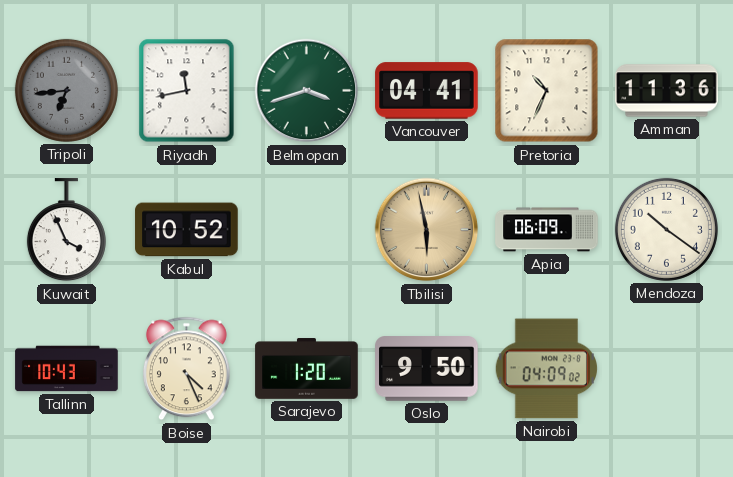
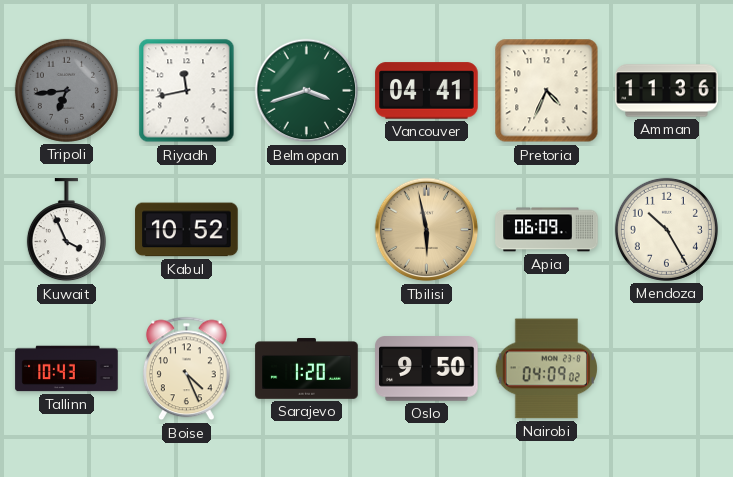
Pretoria: 10:34 -> 4:34
Mendoza: 10:21 -> 10:25
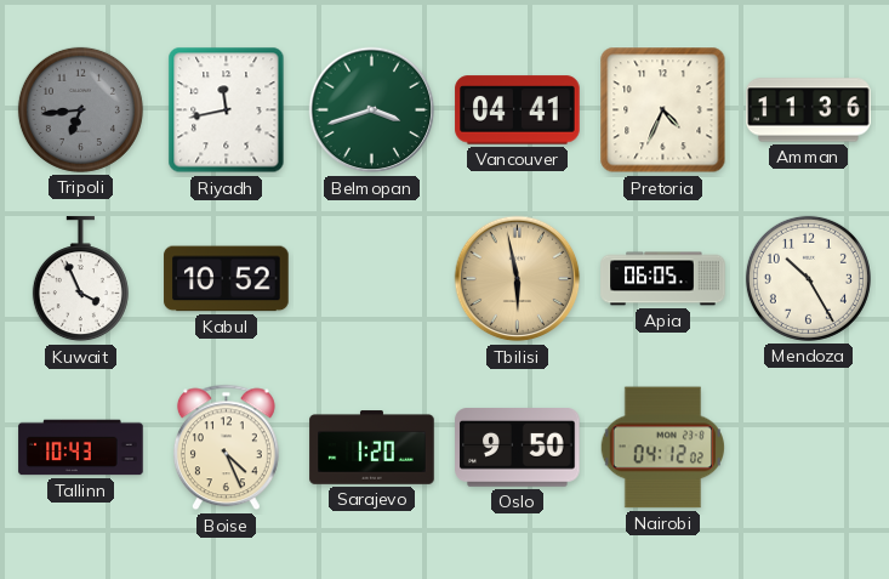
Apia: 06:09 -> 06:05
Nairobi: 04:09 -> 04:12
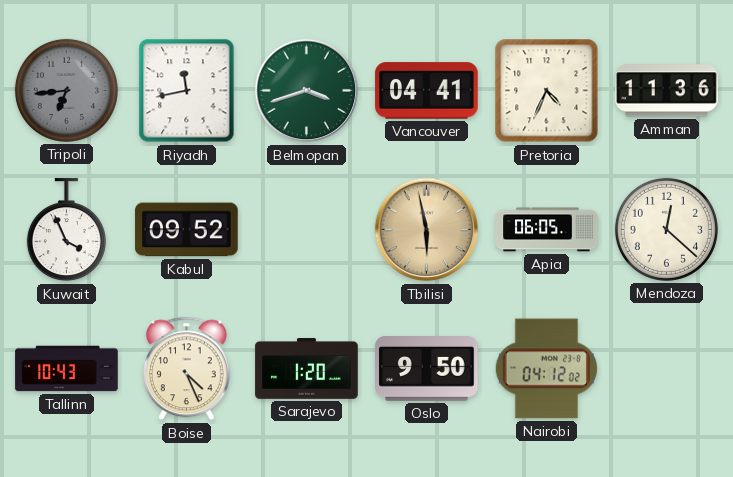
Kabul: 10:52 -> 09:52
Mendoza: 10:25 -> 12:22
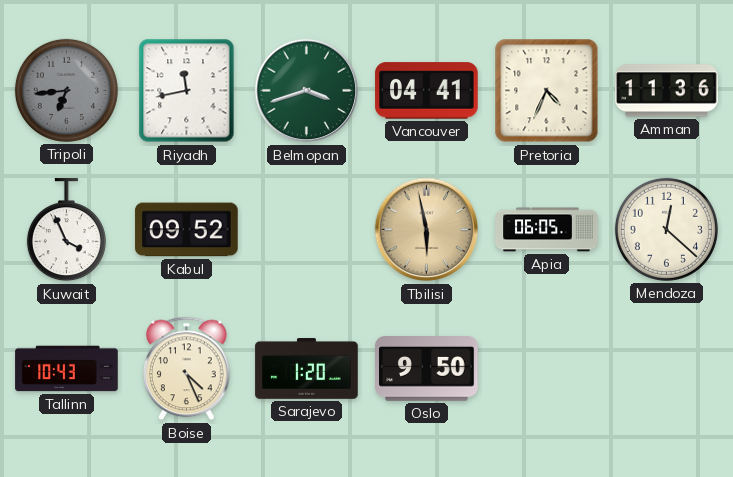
Nairobi: 04:12 -> none
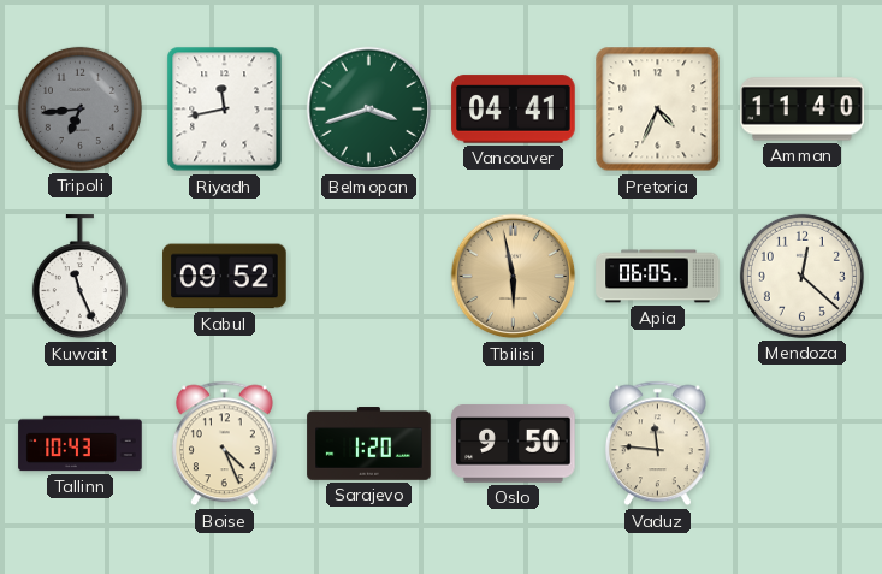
Amman: 11:36 -> 11:40
Kuwait: 3:56 -> 11:26
Vaduz: none -> 11:46
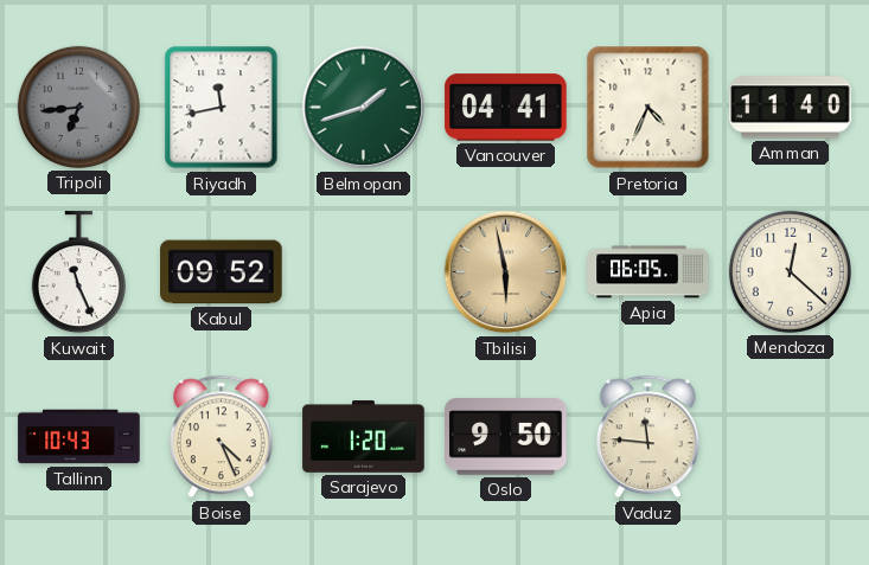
Belmopan: 3:42 -> 1:42
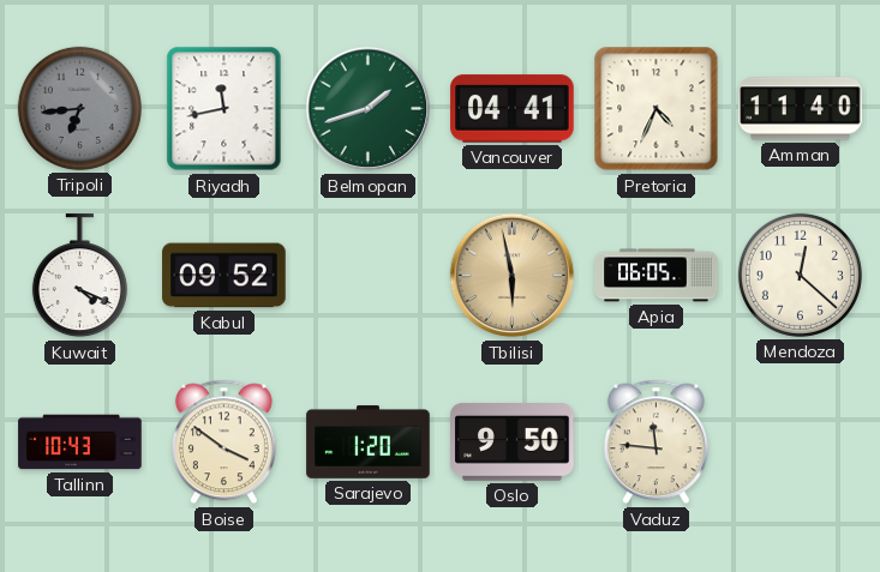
Kuwait: 11:26 -> 4:19
Boise: 4:26 -> 3:51
